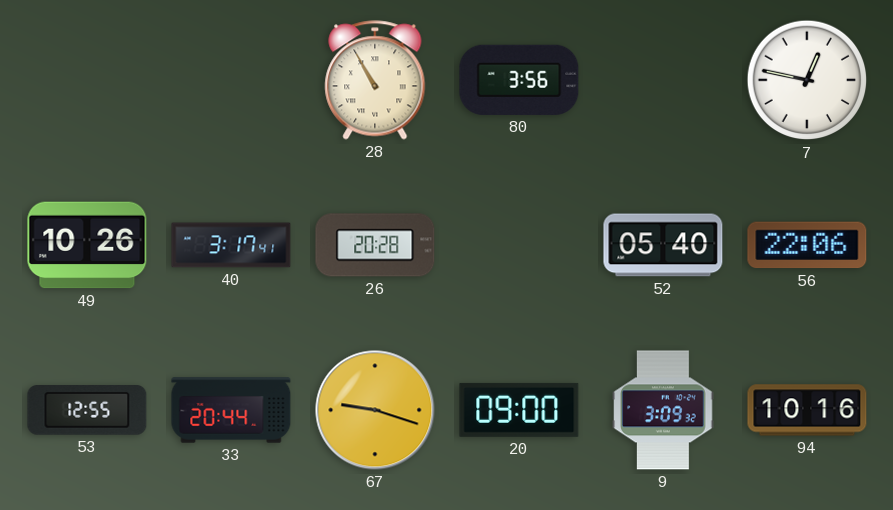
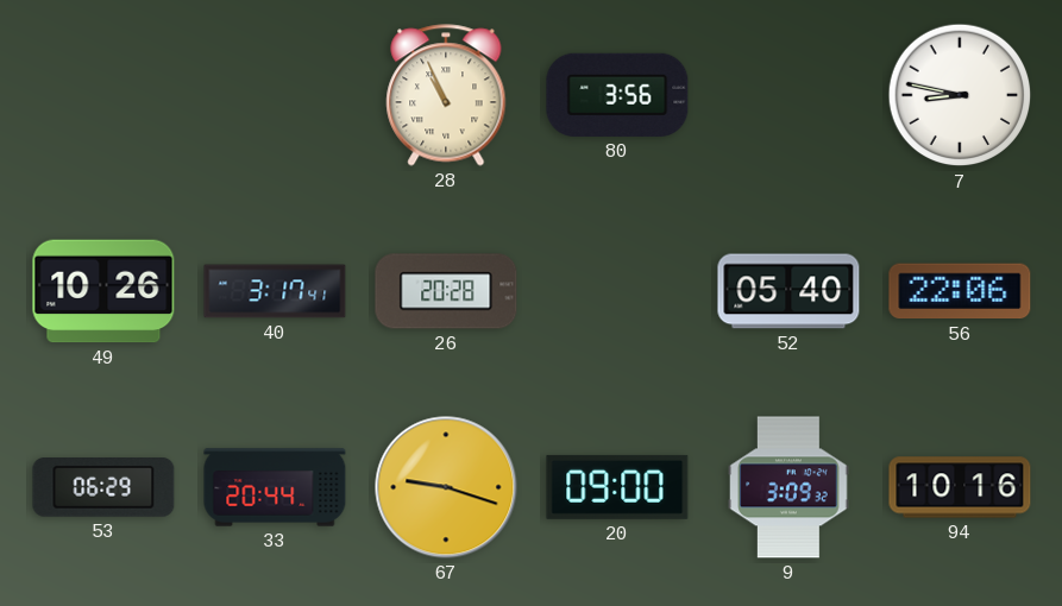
28: 10:55 -> 10:56
7: 12:47 -> 8:47
53: 12:55 -> 06:29
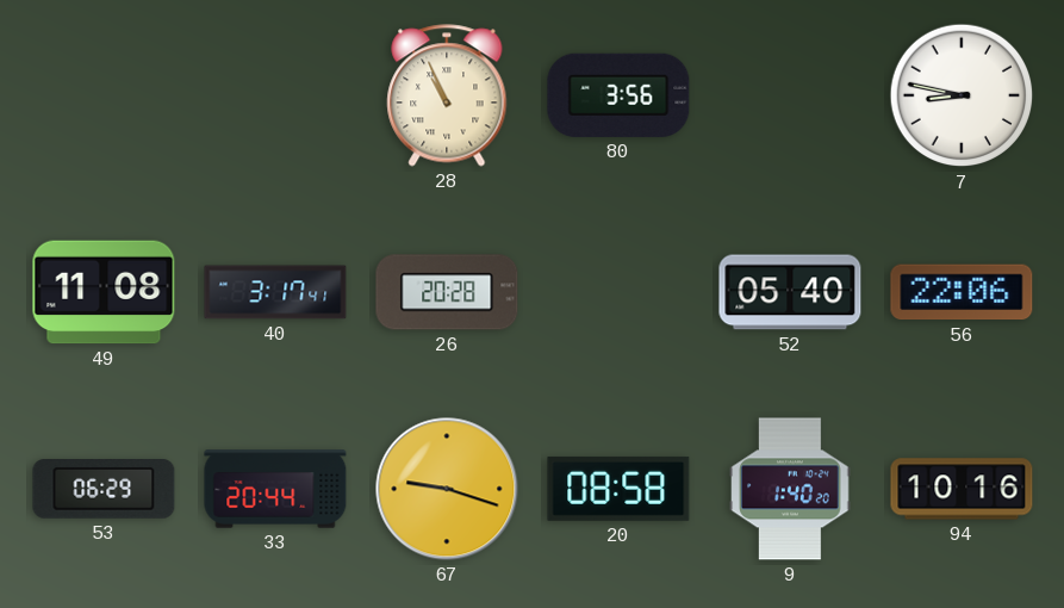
49: 10:26 -> 11:08
20: 09:00 -> 08:58
9: 3:09 -> 1:40
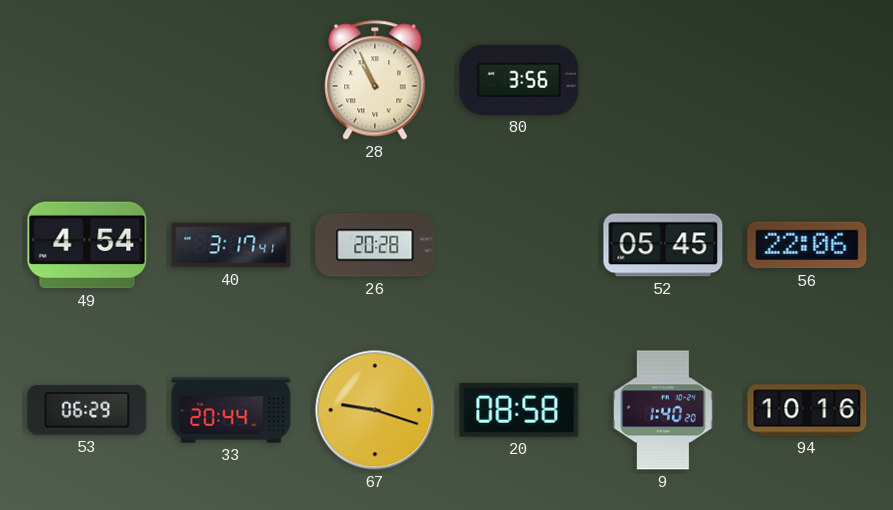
7: 8:47 -> none
49: 11:08 -> 4:54
52: 05:40 -> 05:45
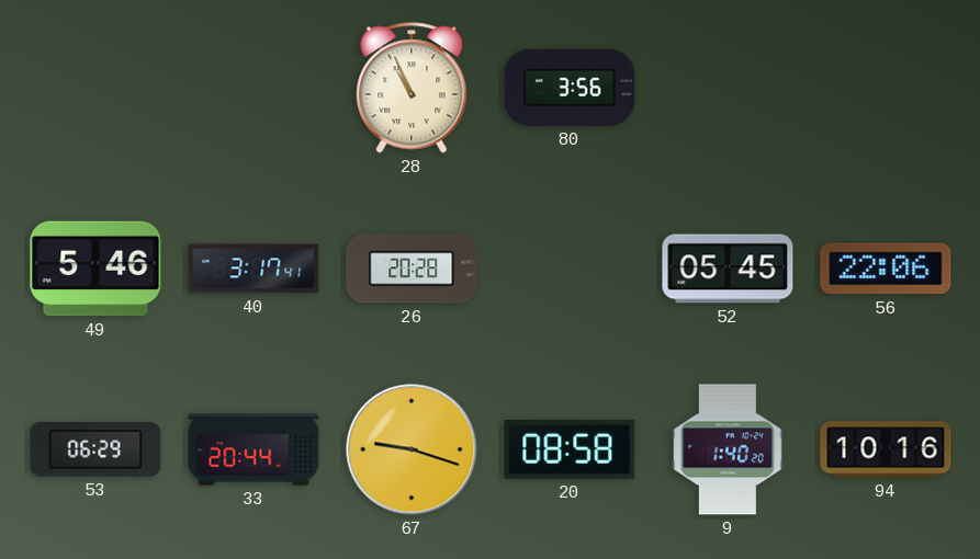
49: 4:54 -> 5:46
